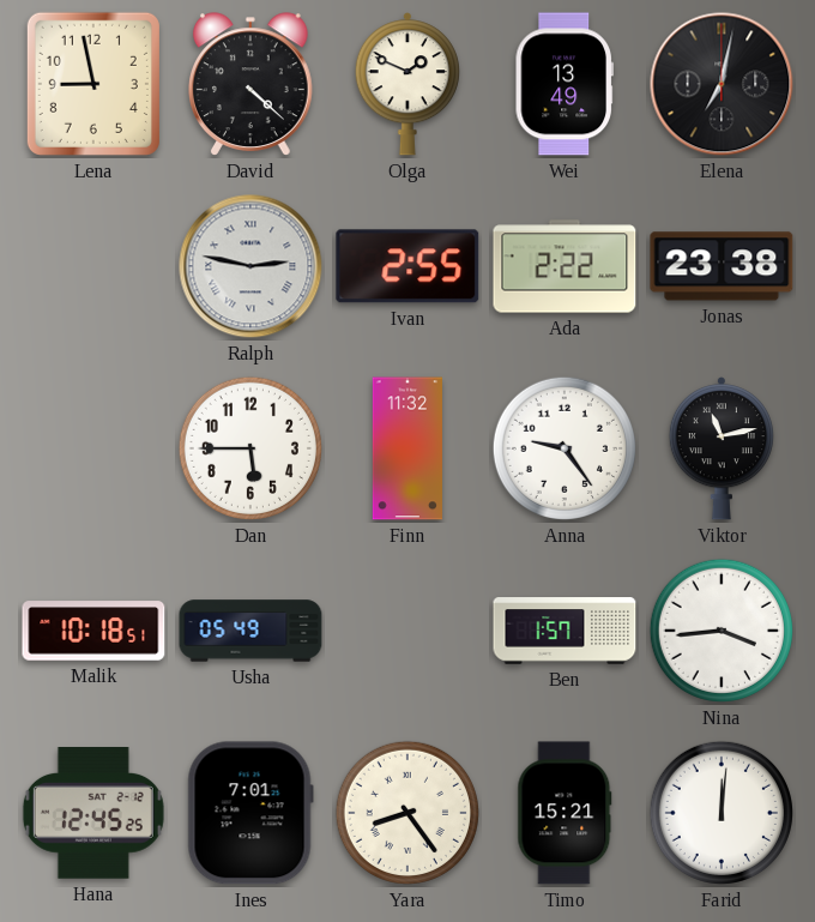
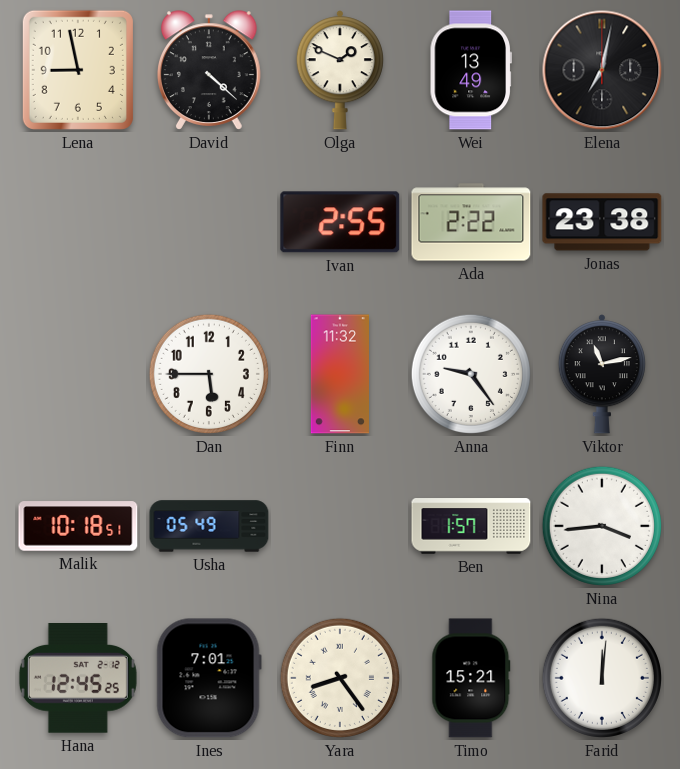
Ralph: 2:47 -> none
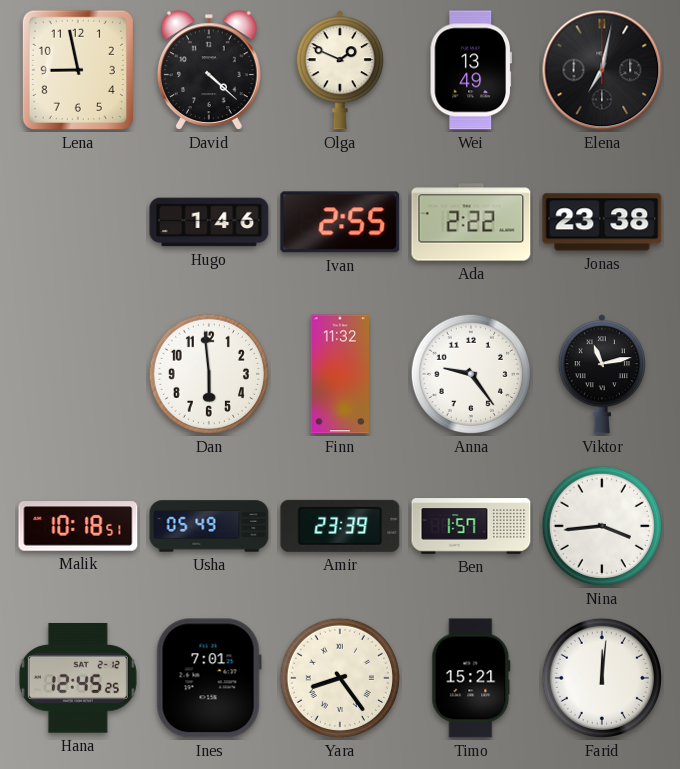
Hugo: none -> 1:46
Dan: 5:45 -> 5:59
Amir: none -> 23:39
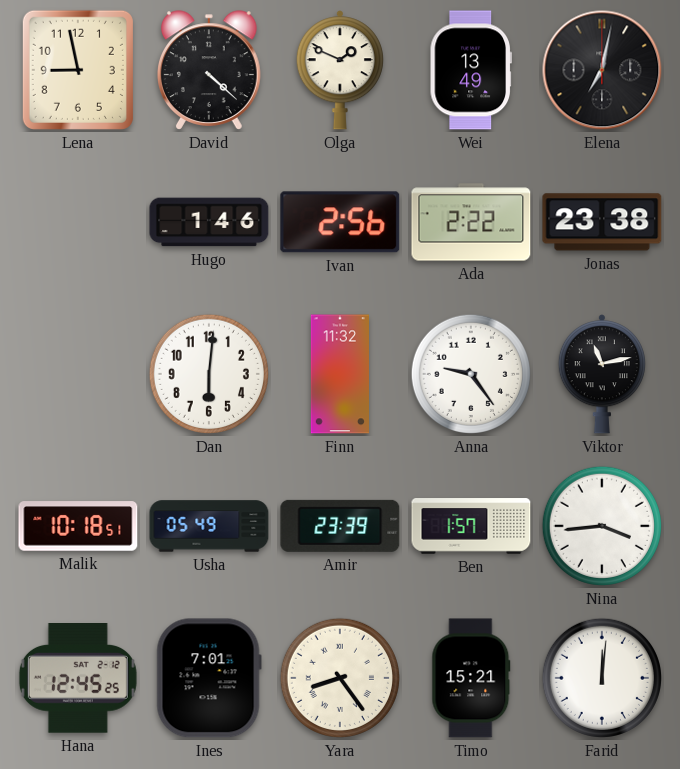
Ivan: 2:55 -> 2:56
Dan: 5:59 -> 6:01
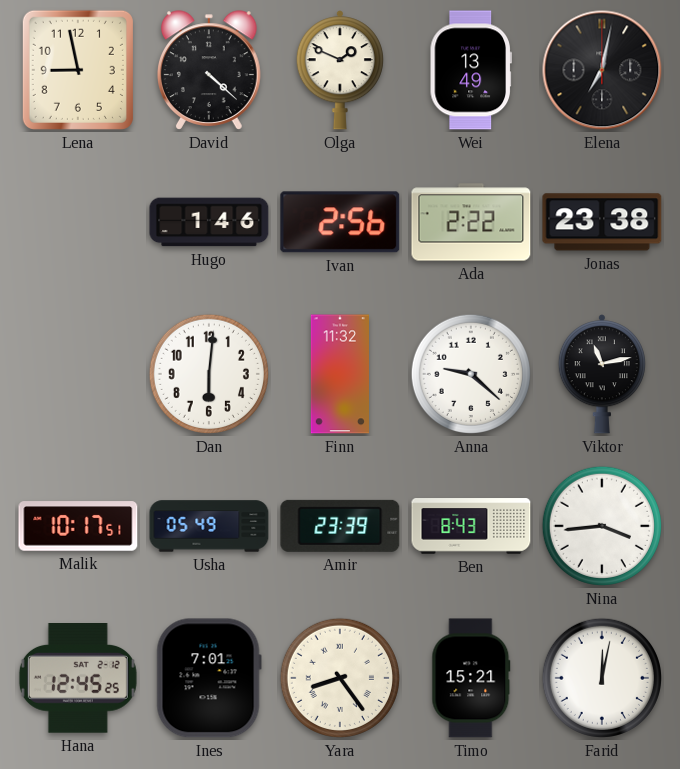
Anna: 9:24 -> 9:22
Malik: 10:18 -> 10:17
Ben: 1:57 -> 8:43
Farid: 12:01 -> 12:02
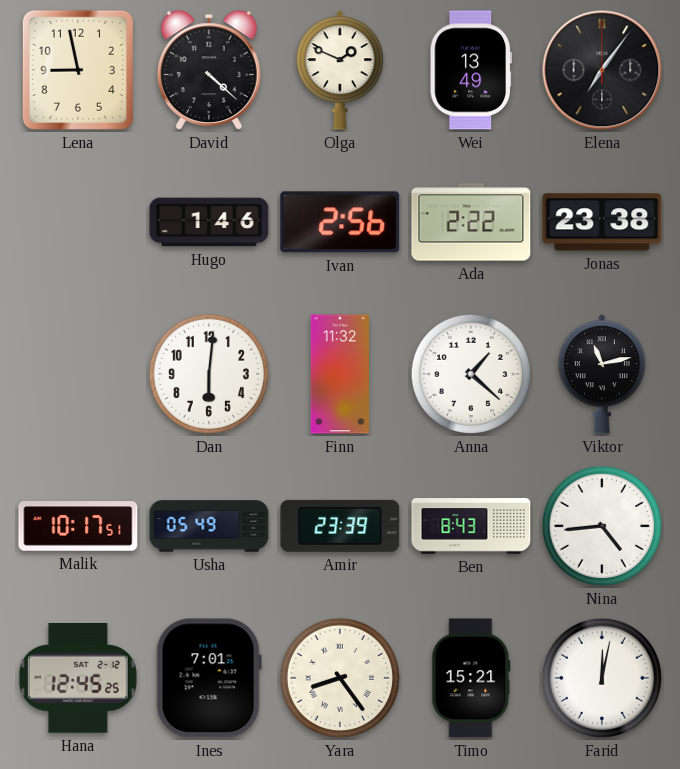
Elena: 7:02 -> 7:06
Anna: 9:22 -> 1:22
Nina: 3:44 -> 4:44
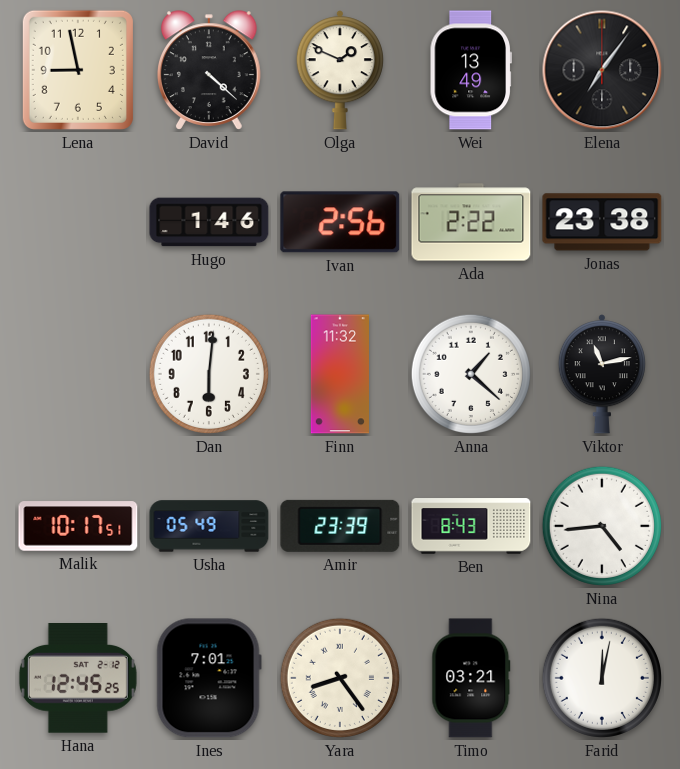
Timo: 15:21 -> 03:21
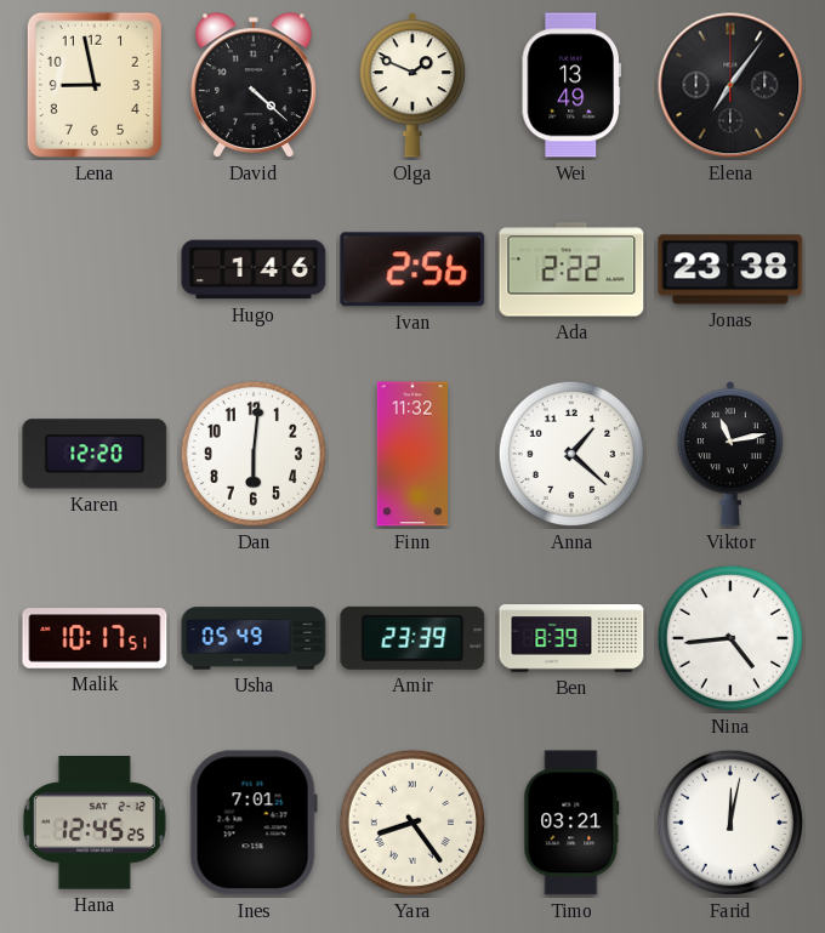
Karen: none -> 12:20
Ben: 8:43 -> 8:39
